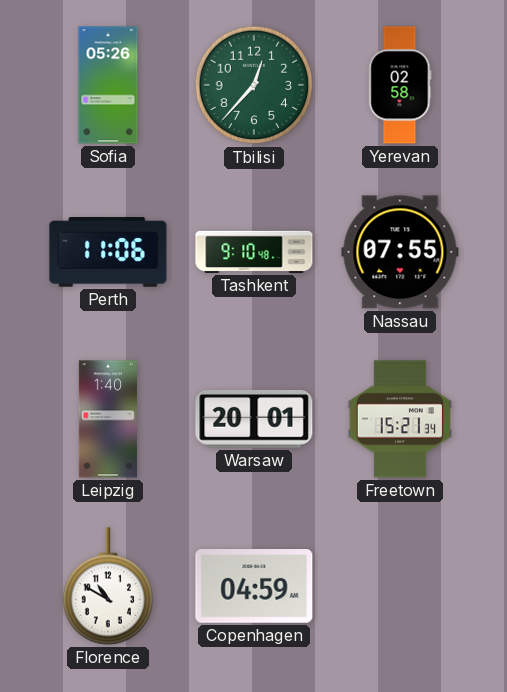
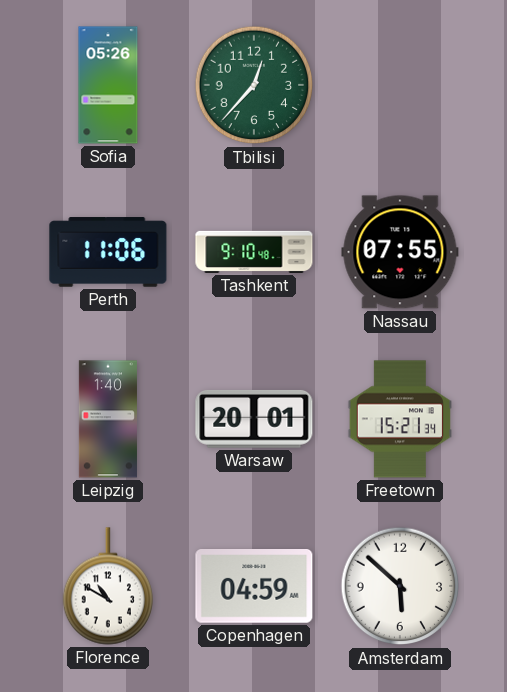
Yerevan: 02:58 -> none
Amsterdam: none -> 5:52
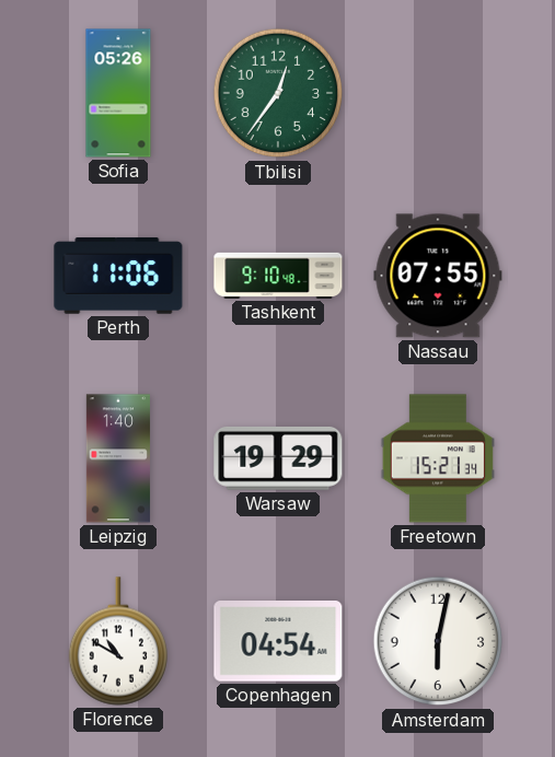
Tbilisi: 12:37 -> 12:36
Warsaw: 20:01 -> 19:29
Copenhagen: 04:59 -> 04:54
Amsterdam: 5:52 -> 6:02
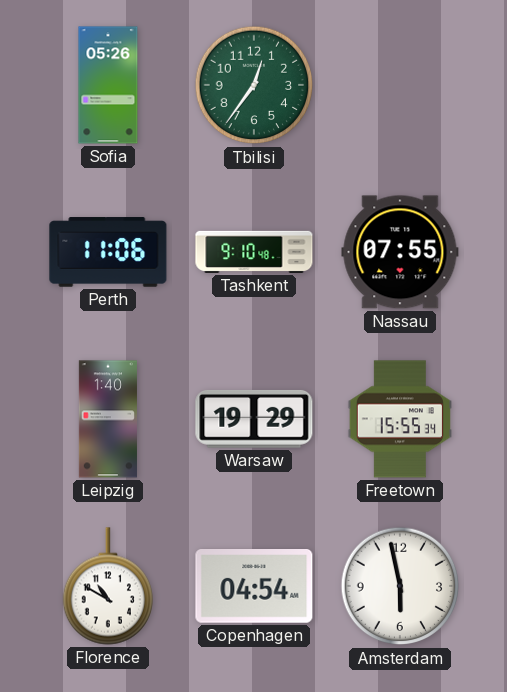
Freetown: 15:21 -> 15:55
Amsterdam: 6:02 -> 5:58
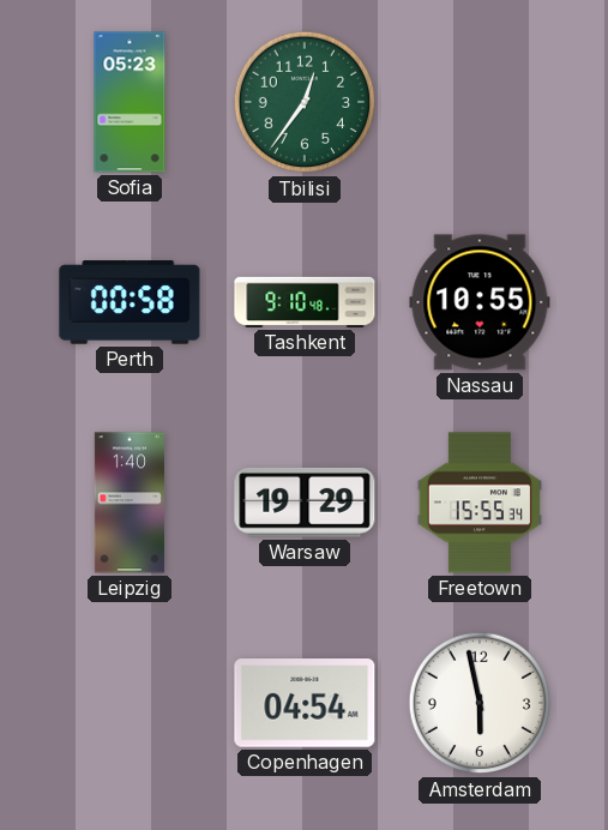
Sofia: 05:26 -> 05:23
Perth: 11:06 -> 00:58
Nassau: 07:55 -> 10:55
Florence: 10:50 -> none
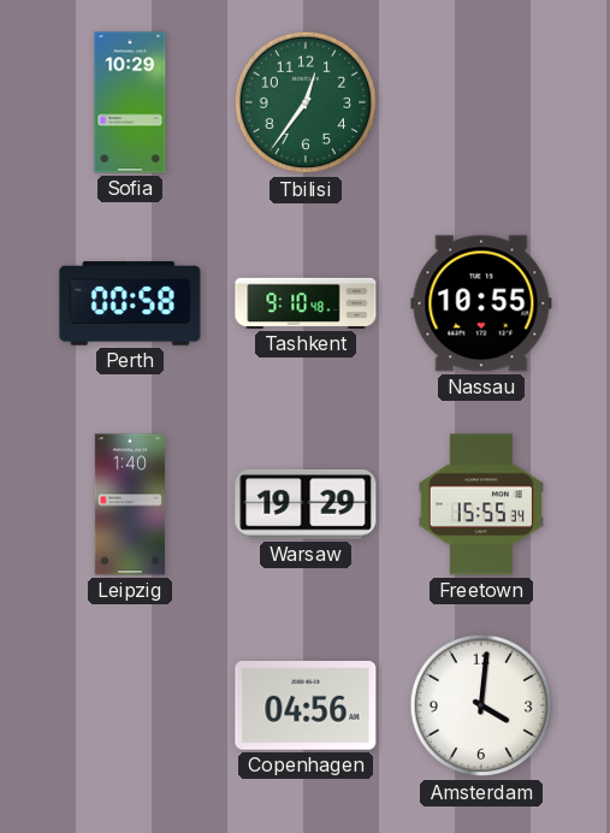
Sofia: 05:23 -> 10:29
Copenhagen: 04:54 -> 04:56
Amsterdam: 5:58 -> 4:01
